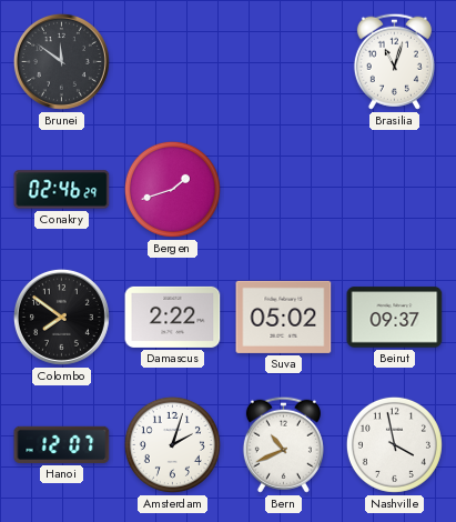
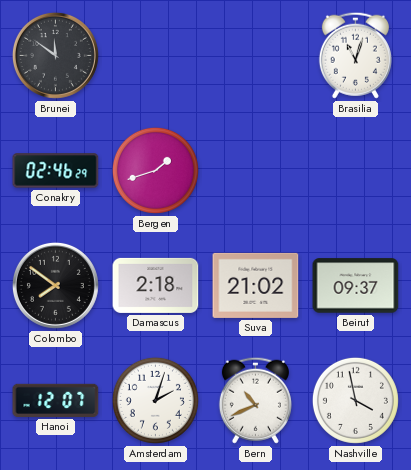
Damascus: 2:22 -> 2:18
Suva: 05:02 -> 21:02
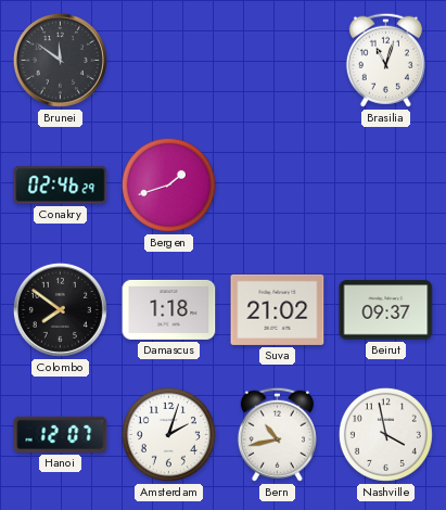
Damascus: 2:18 -> 1:18
Bern: 10:41 -> 10:43
